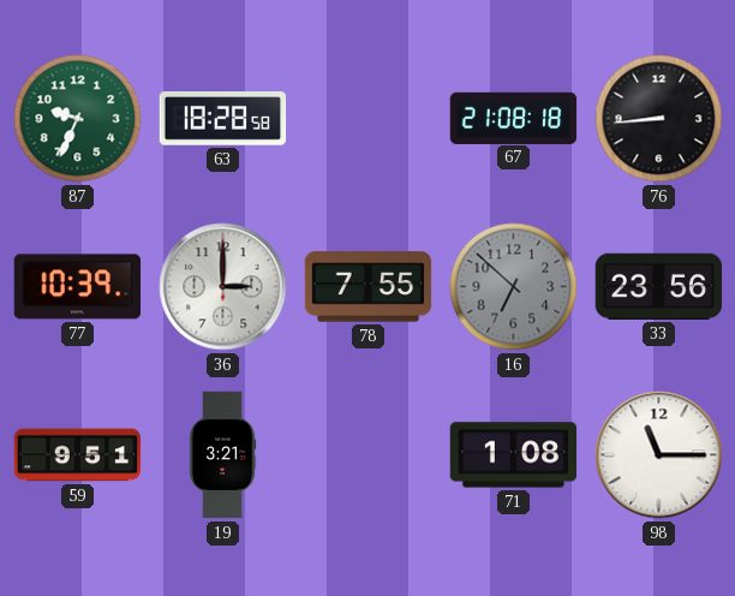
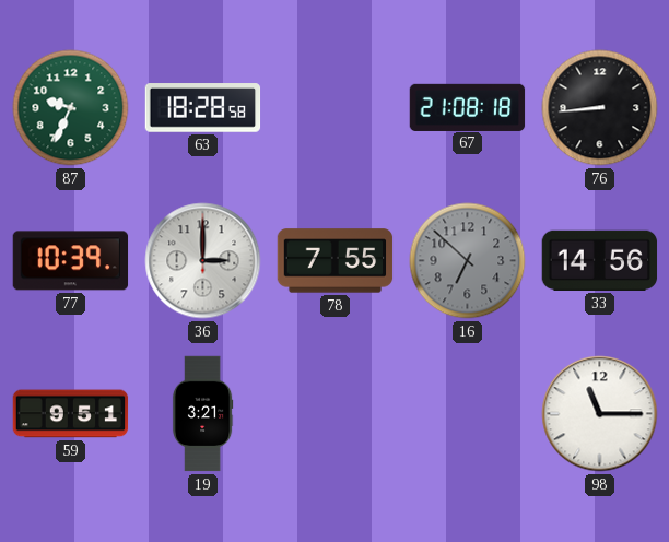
33: 23:56 -> 14:56
71: 1:08 -> none
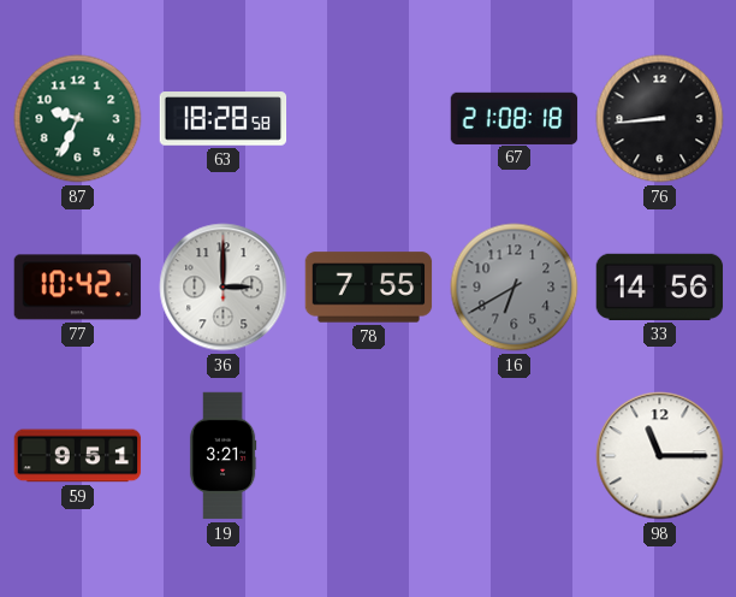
77: 10:39 -> 10:42
16: 6:52 -> 6:40
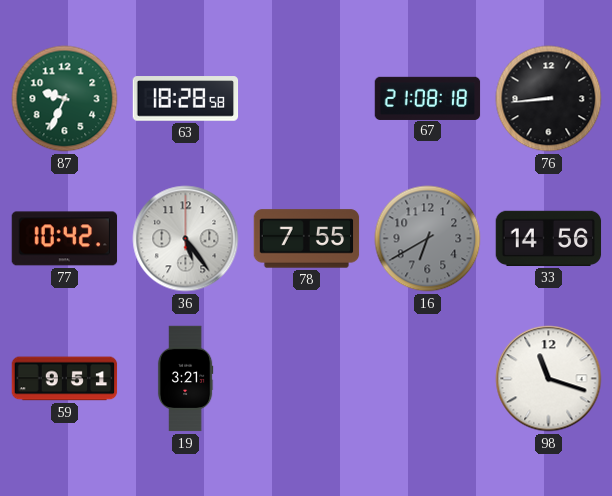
36: 3:00 -> 5:24
98: 11:15 -> 11:18
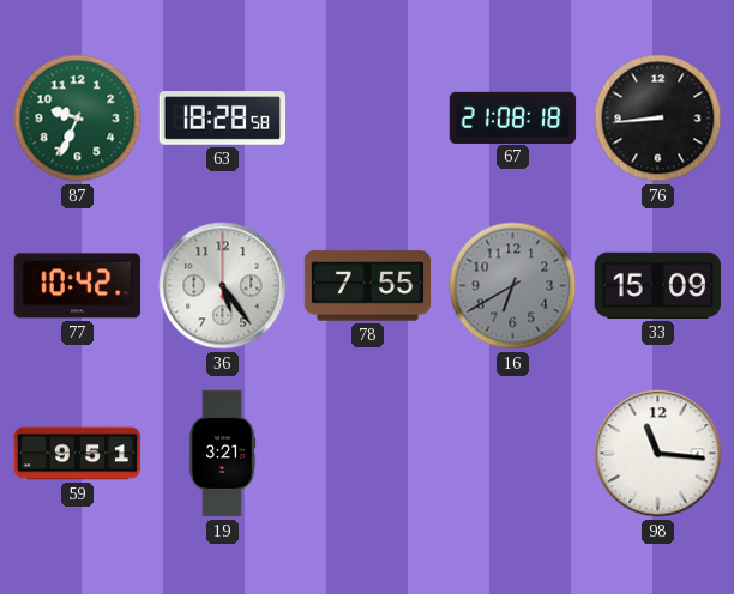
33: 14:56 -> 15:09
98: 11:18 -> 11:16
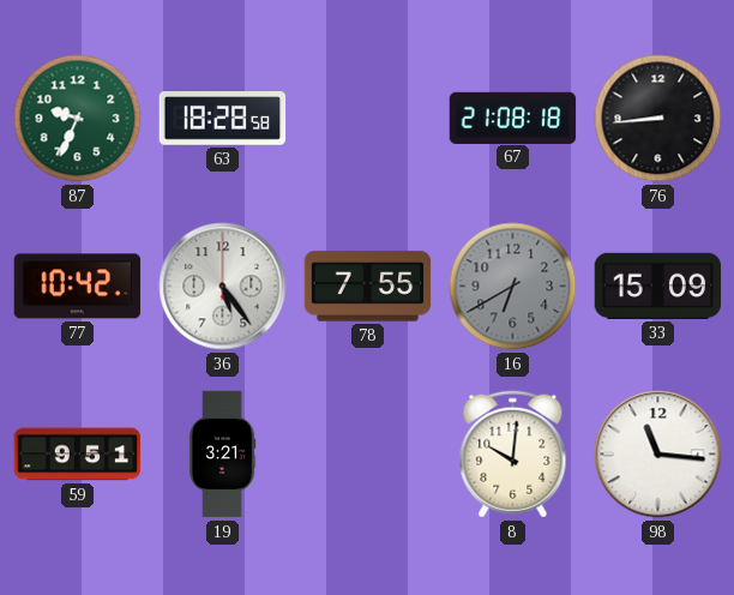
8: none -> 10:01
